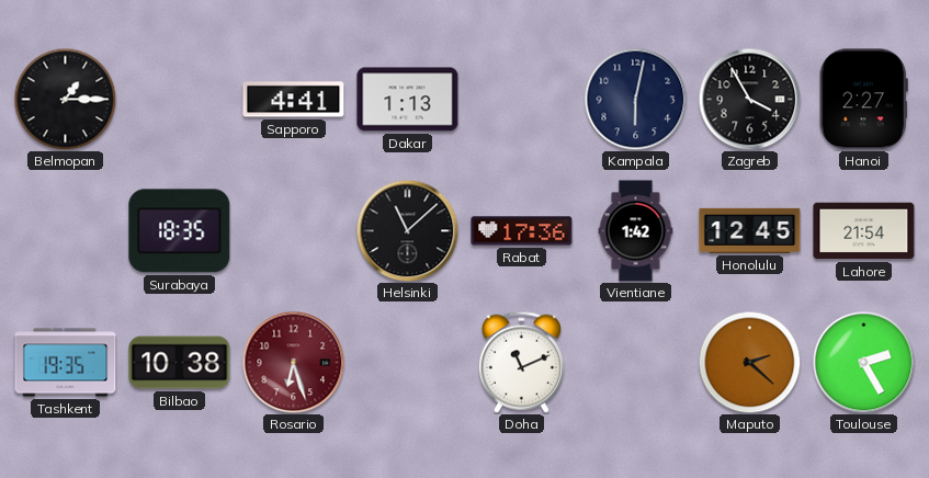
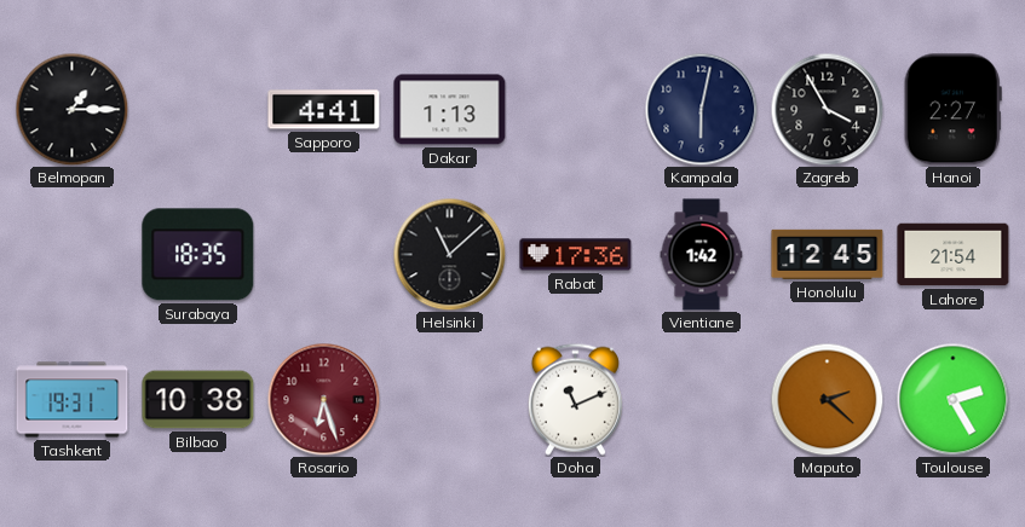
Tashkent: 19:35 -> 19:31
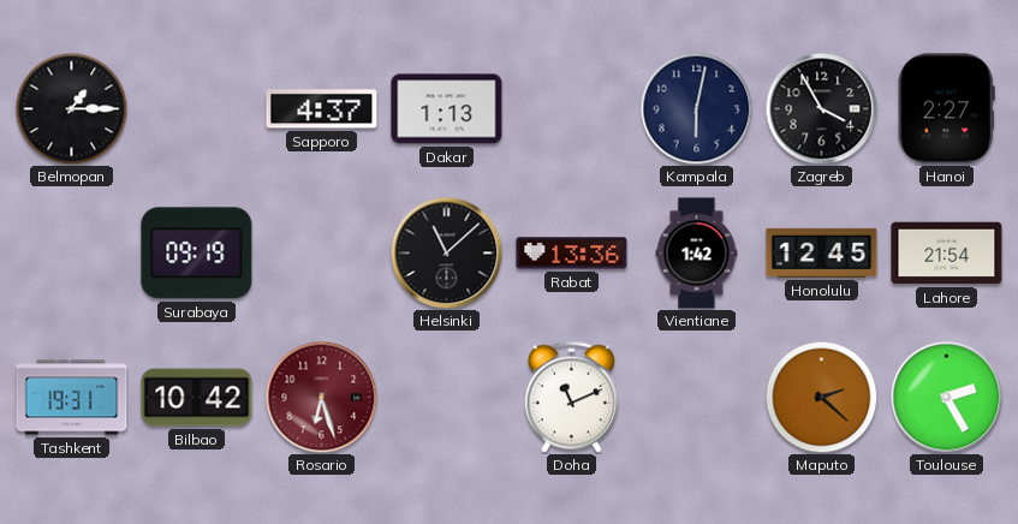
Sapporo: 4:41 -> 4:37
Surabaya: 18:35 -> 09:19
Rabat: 17:36 -> 13:36
Bilbao: 10:38 -> 10:42
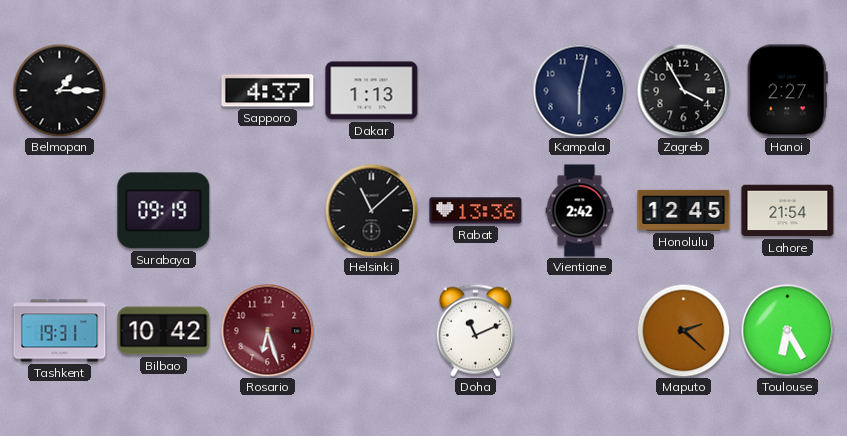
Vientiane: 1:42 -> 2:42
Toulouse: 2:25 -> 6:25
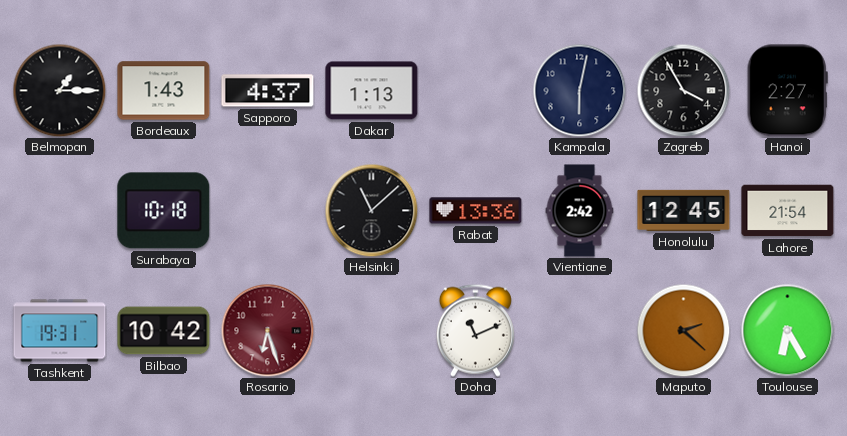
Bordeaux: none -> 1:43
Surabaya: 09:19 -> 10:18
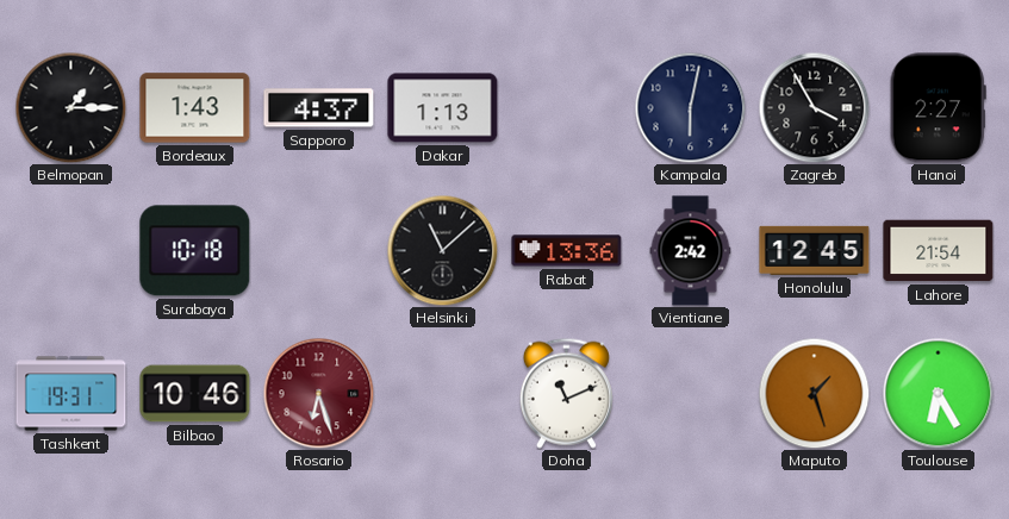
Bilbao: 10:42 -> 10:46
Maputo: 2:22 -> 1:27
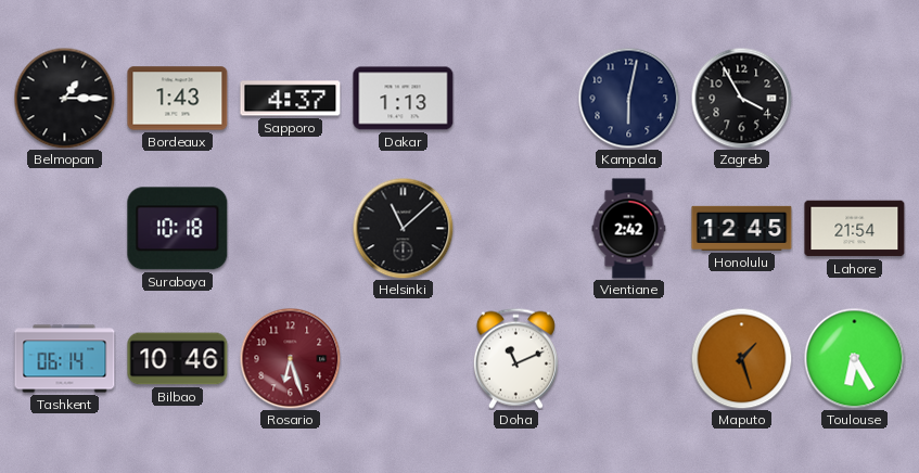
Hanoi: 2:27 -> none
Rabat: 13:36 -> none
Tashkent: 19:31 -> 06:14
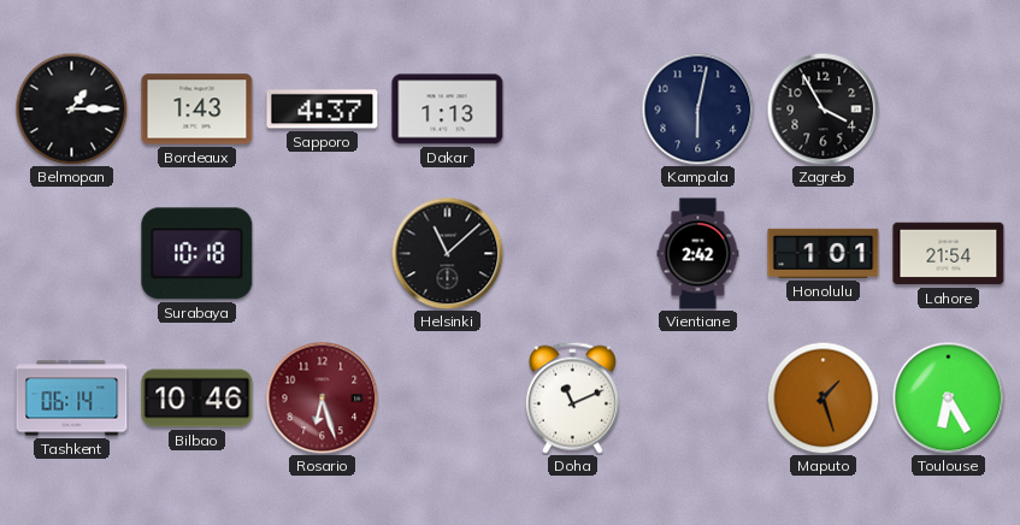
Honolulu: 12:45 -> 1:01
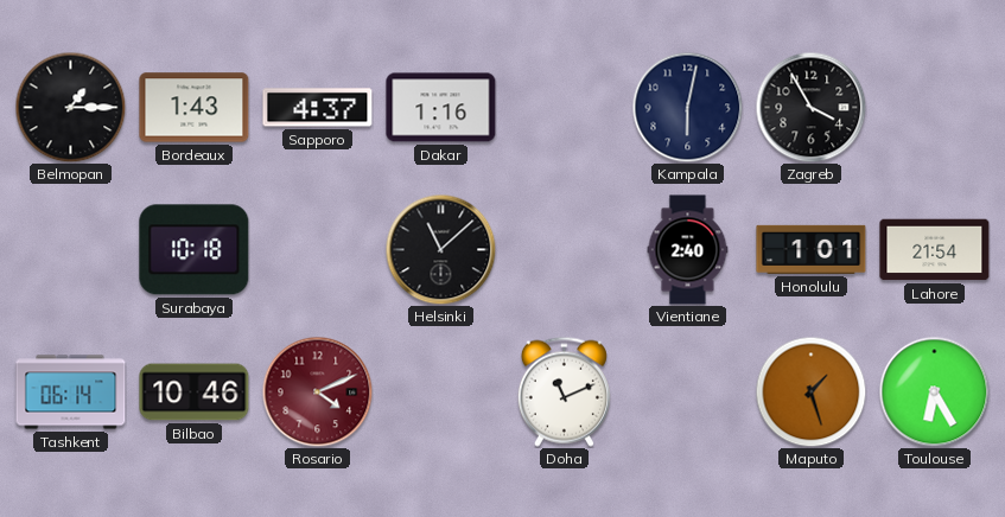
Dakar: 1:13 -> 1:16
Vientiane: 2:42 -> 2:40
Rosario: 6:27 -> 4:11
